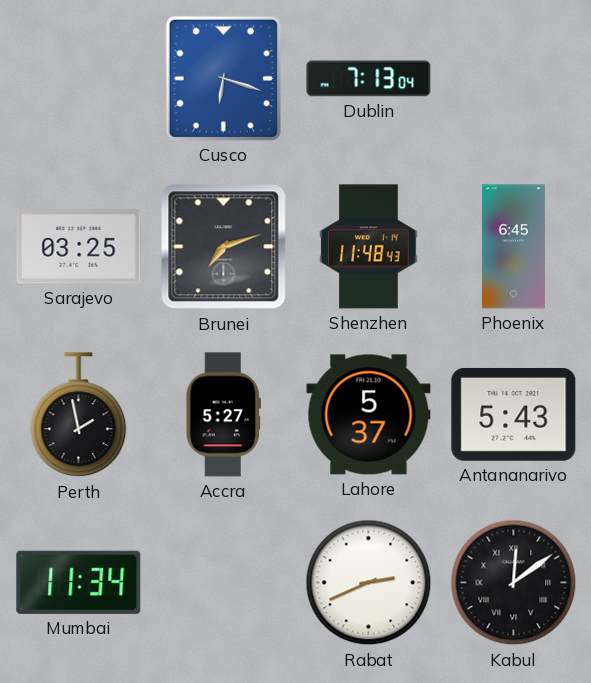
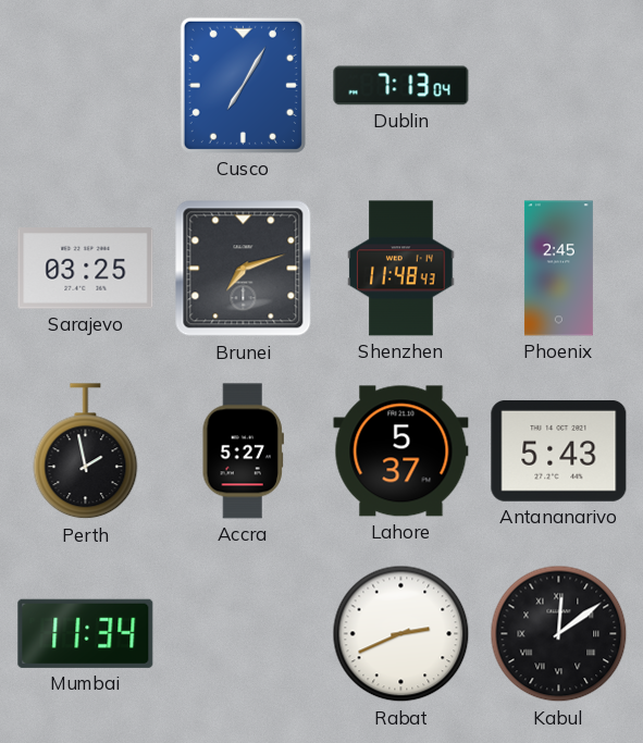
Cusco: 6:18 -> 7:05
Phoenix: 6:45 -> 2:45
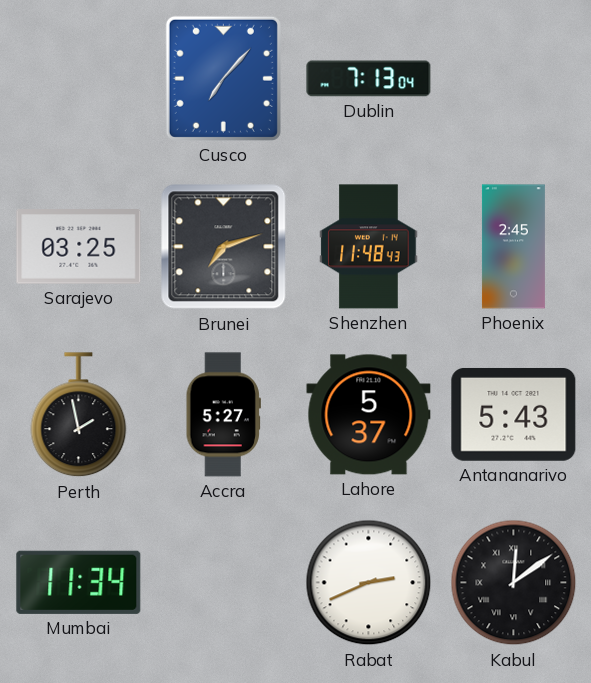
Cusco: 7:05 -> 7:07
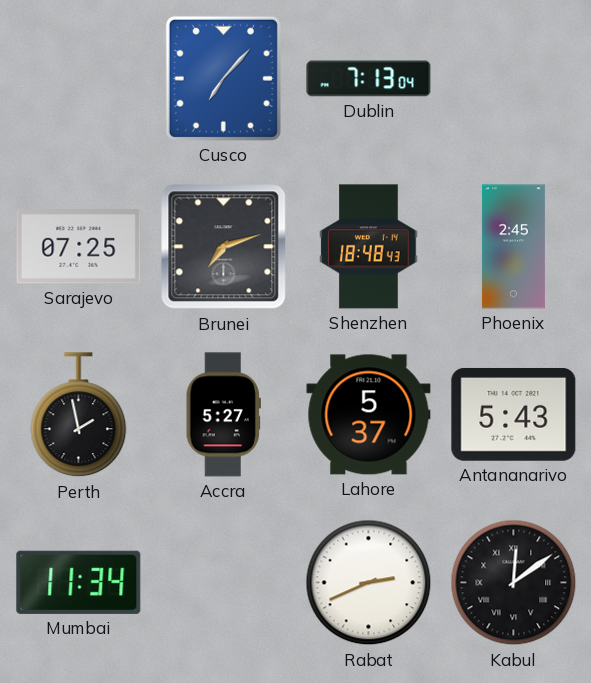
Sarajevo: 03:25 -> 07:25
Shenzhen: 11:48 -> 18:48
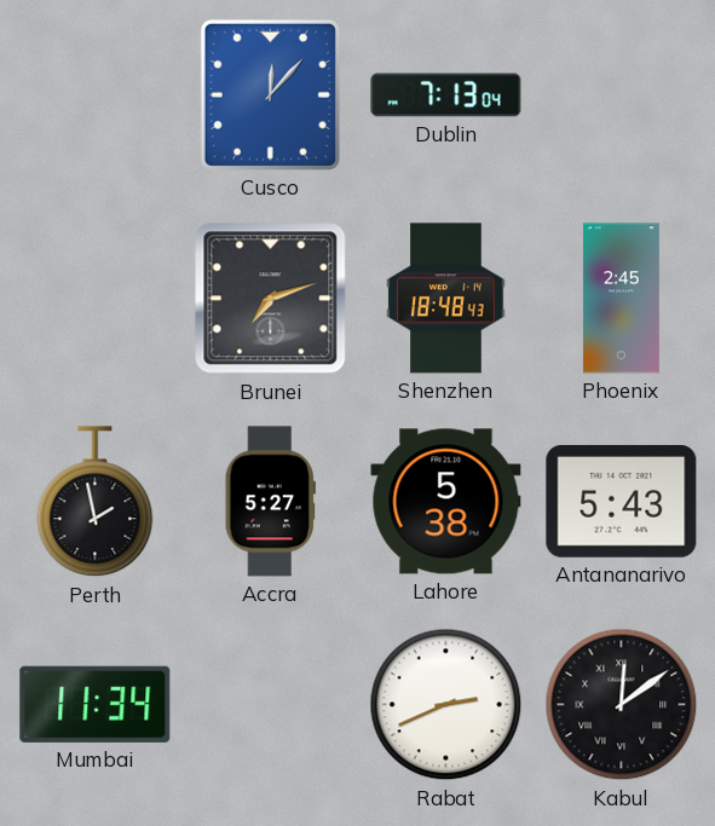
Cusco: 7:07 -> 12:07
Sarajevo: 07:25 -> none
Lahore: 5:37 -> 5:38
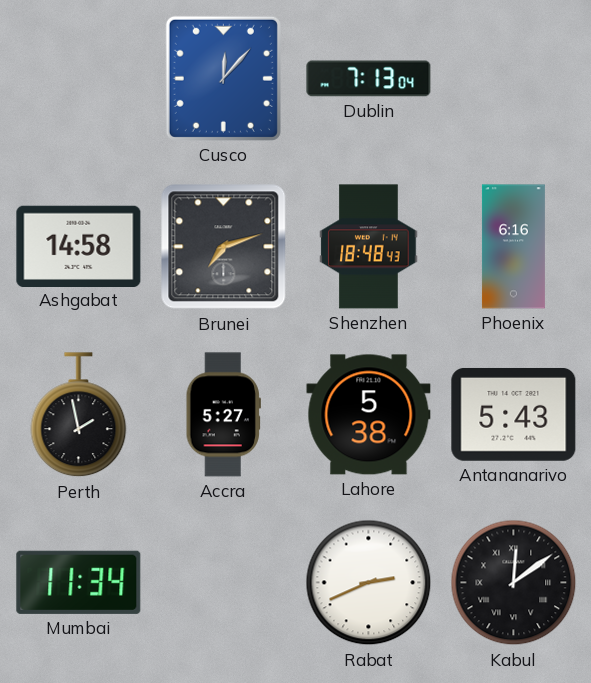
Ashgabat: none -> 14:58
Phoenix: 2:45 -> 6:16
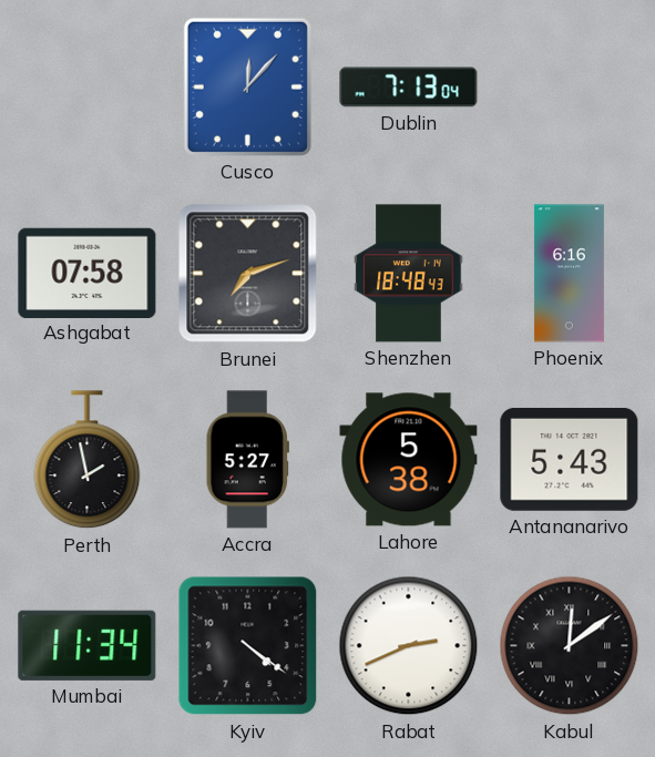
Ashgabat: 14:58 -> 07:58
Kyiv: none -> 4:21
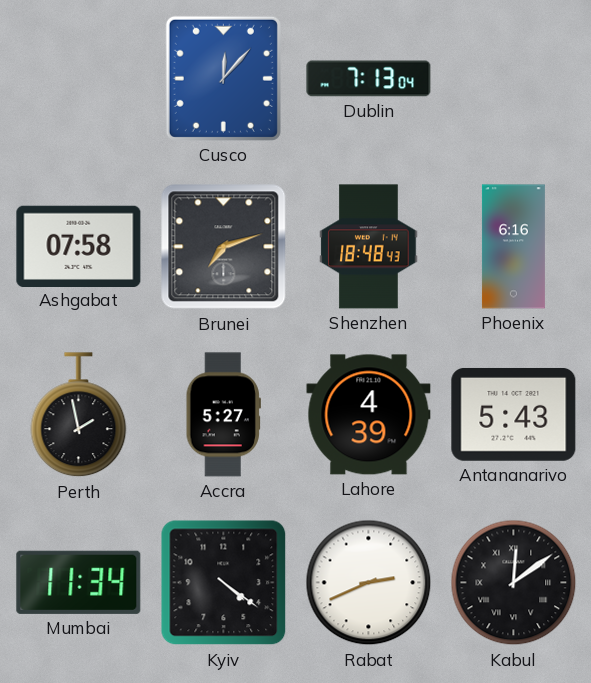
Lahore: 5:38 -> 4:39
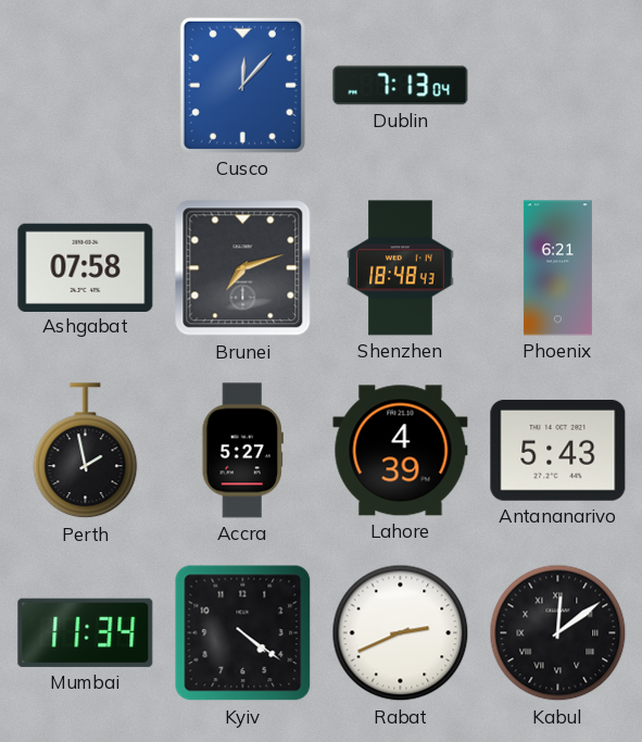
Phoenix: 6:16 -> 6:21
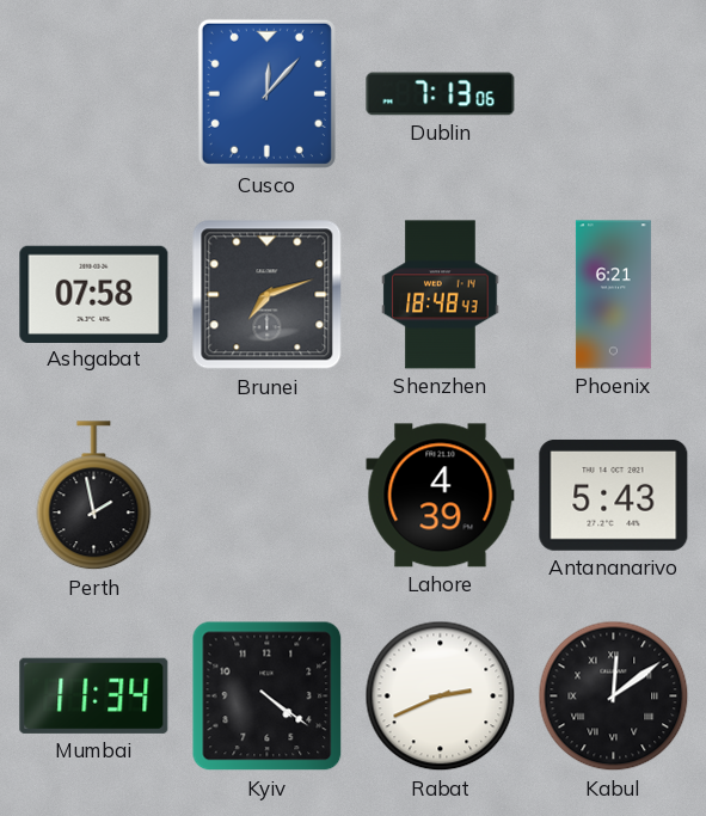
Dublin: 7:13:04 -> 7:13:06
Accra: 5:27 -> none
